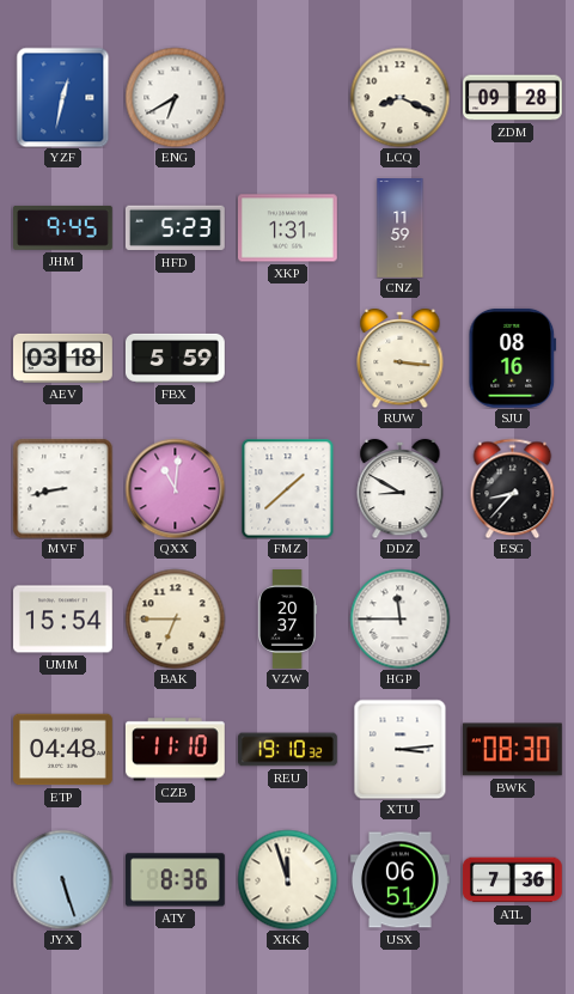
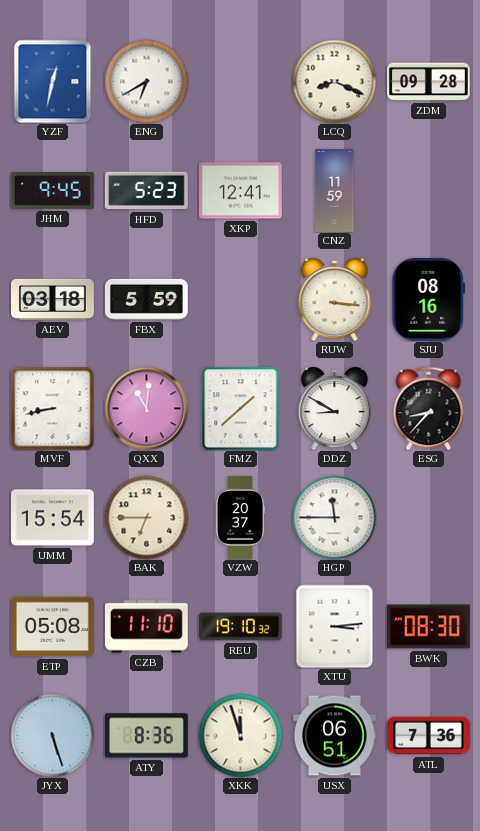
XKP: 1:31 -> 12:41
ETP: 04:48 -> 05:08
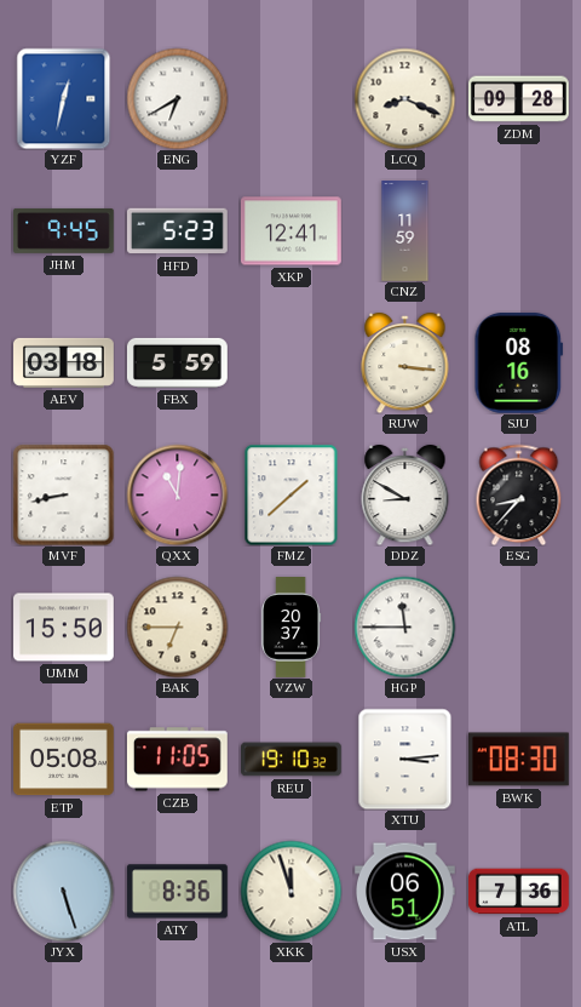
UMM: 15:54 -> 15:50
CZB: 11:10 -> 11:05
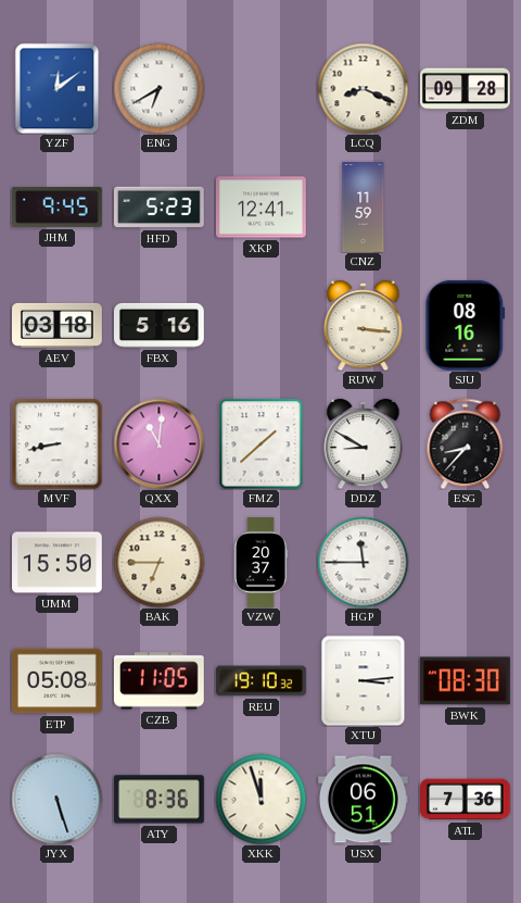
YZF: 12:32 -> 12:09
FBX: 5:59 -> 5:16
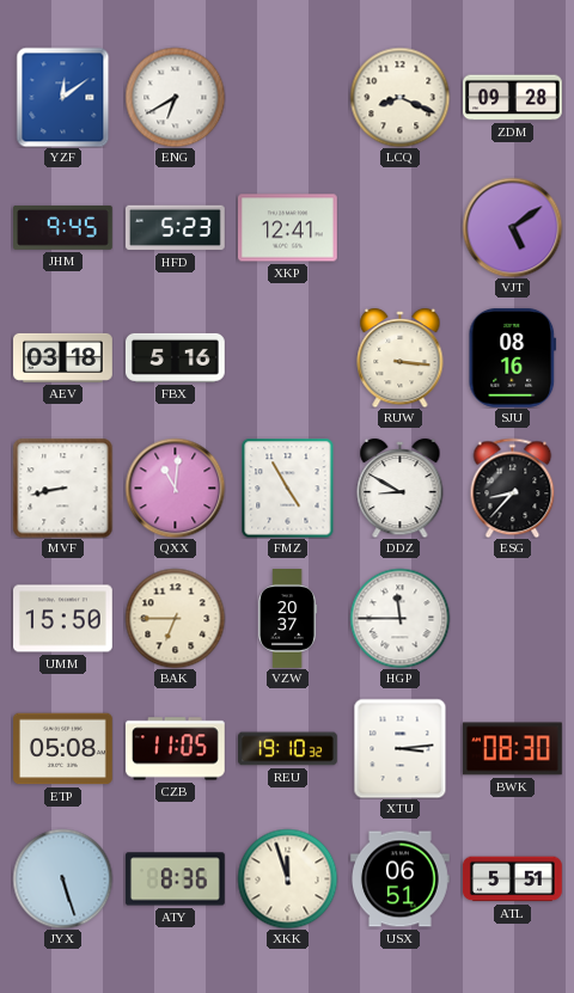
CNZ: 11:59 -> none
VJT: none -> 5:09
FMZ: 1:38 -> 4:55
ATL: 7:36 -> 5:51
